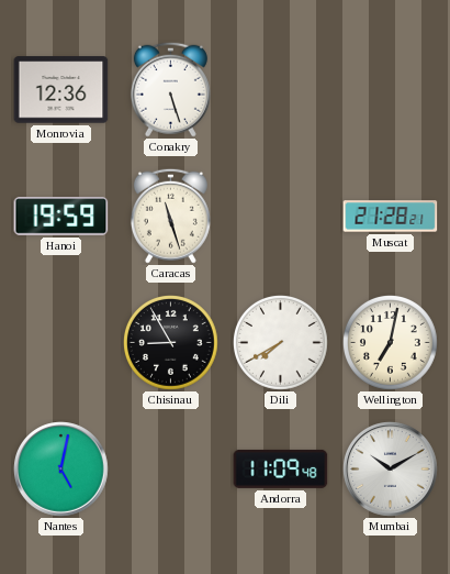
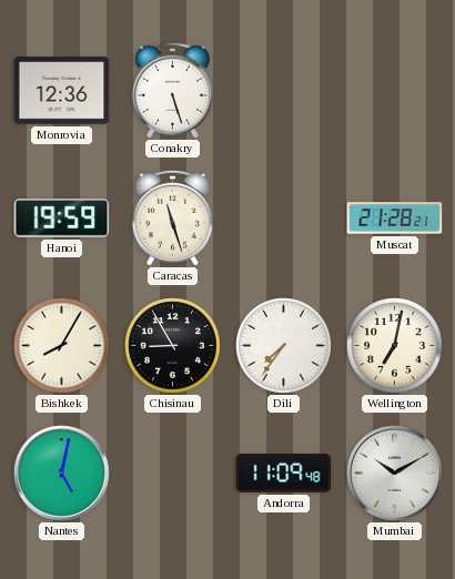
Bishkek: none -> 8:05
Dili: 7:40 -> 7:36
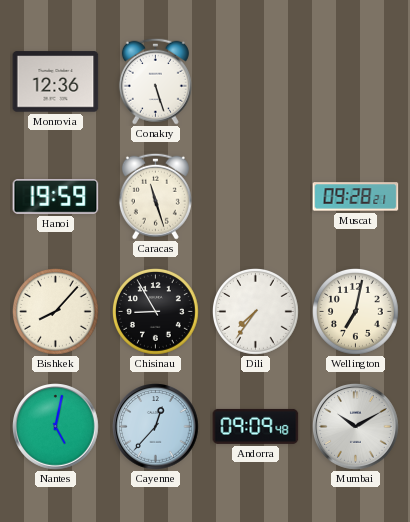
Muscat: 21:28 -> 09:28
Bishkek: 8:05 -> 8:07
Cayenne: none -> 12:37
Andorra: 11:09 -> 09:09
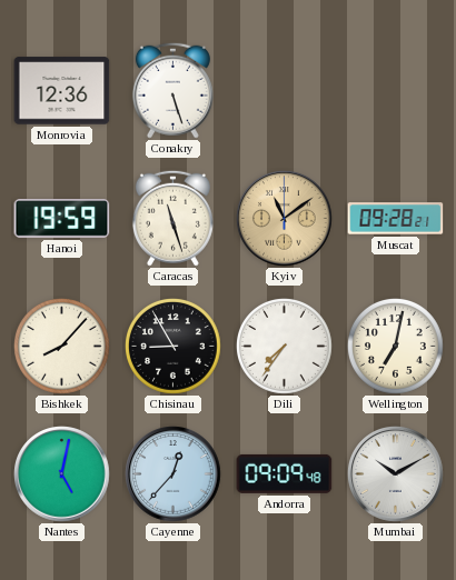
Kyiv: none -> 11:09
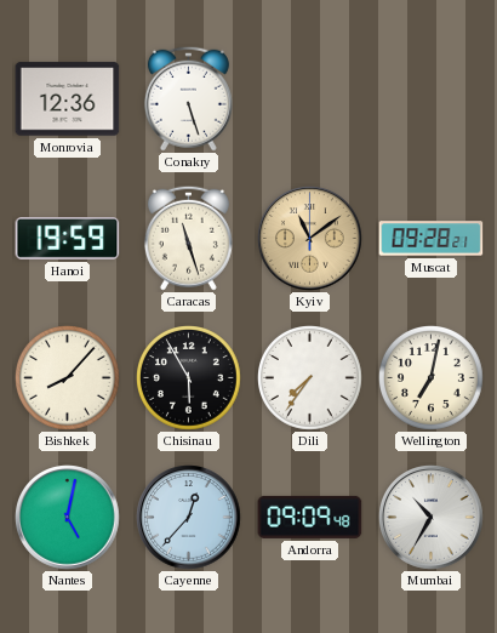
Chisinau: 8:55 -> 5:55
Mumbai: 10:10 -> 10:35
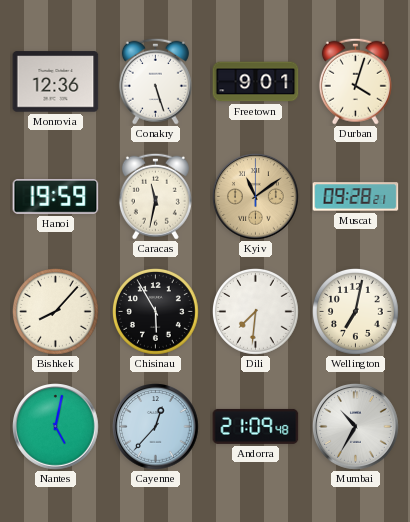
Freetown: none -> 9:01
Durban: none -> 4:03
Caracas: 11:27 -> 11:32
Dili: 7:36 -> 7:31
Andorra: 09:09 -> 21:09
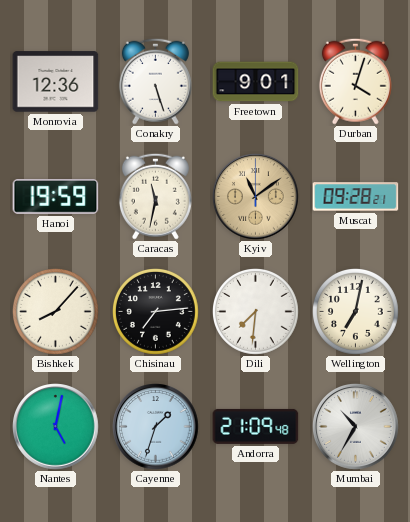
Chisinau: 5:55 -> 7:14
Cayenne: 12:37 -> 1:33
